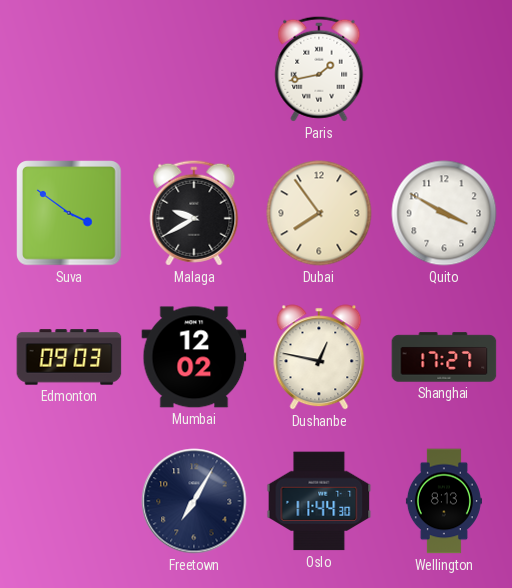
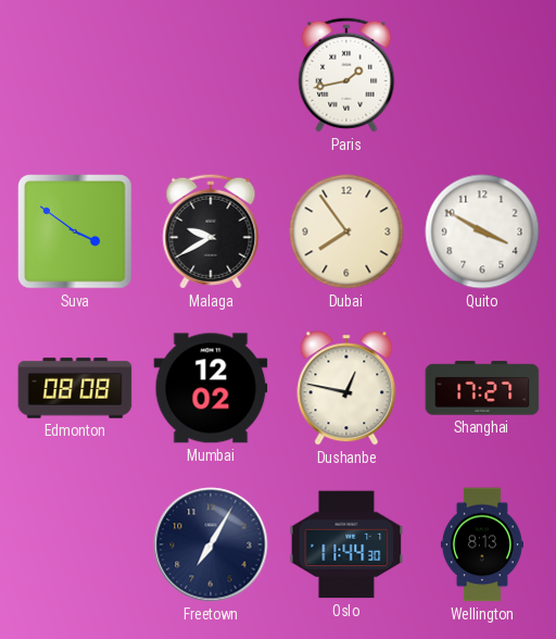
Edmonton: 09:03 -> 08:08
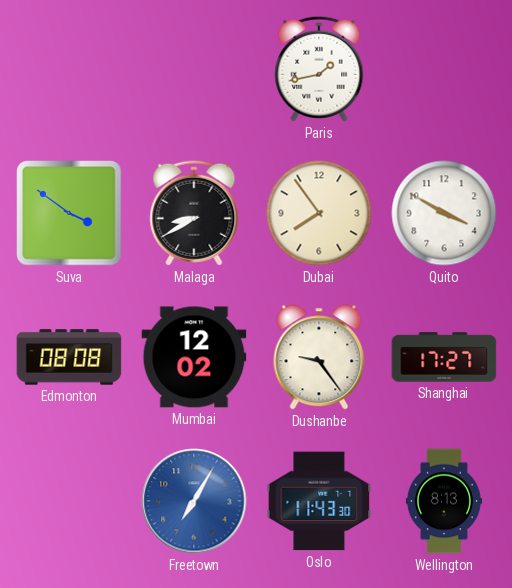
Malaga: 9:40 -> 8:40
Dushanbe: 12:47 -> 9:24
Freetown dial: navy -> blue
Oslo: 11:44 -> 11:43
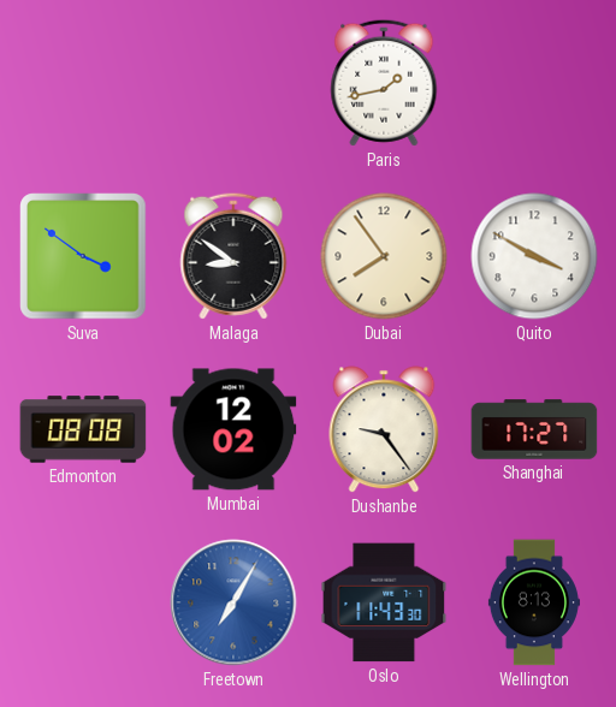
Malaga: 8:40 -> 8:51
